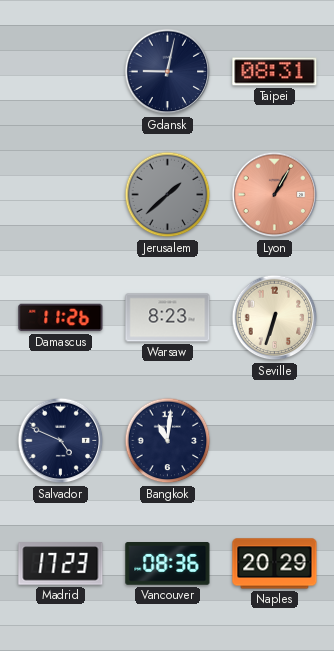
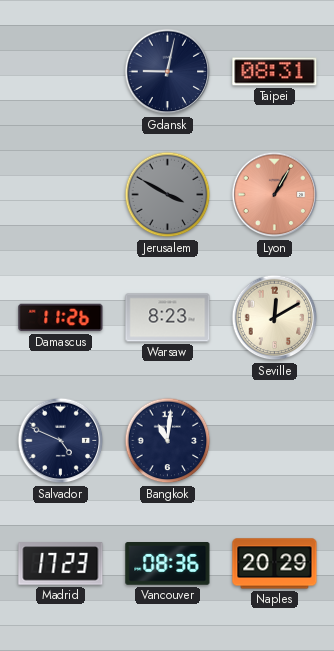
Jerusalem: 1:38 -> 3:50
Seville: 6:33 -> 12:10
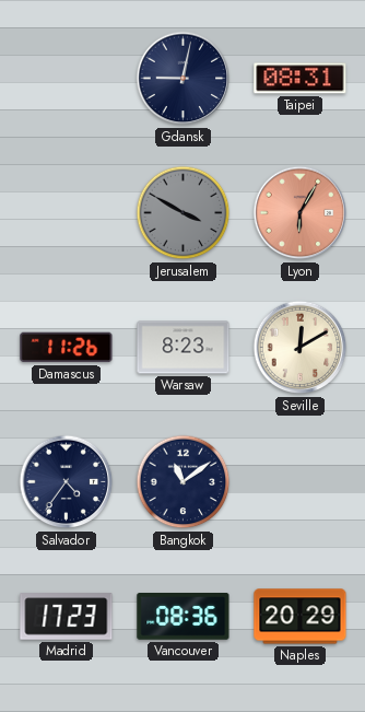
Lyon: 1:05 -> 6:05
Salvador: 4:49 -> 4:36
Bangkok: 11:01 -> 11:09
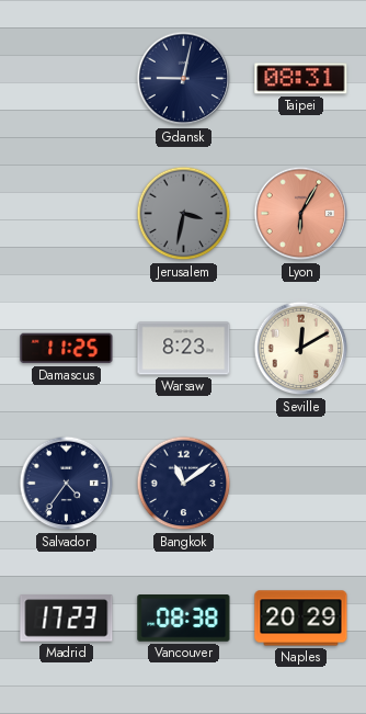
Jerusalem: 3:50 -> 3:32
Damascus: 11:26 -> 11:25
Vancouver: 08:36 -> 08:38
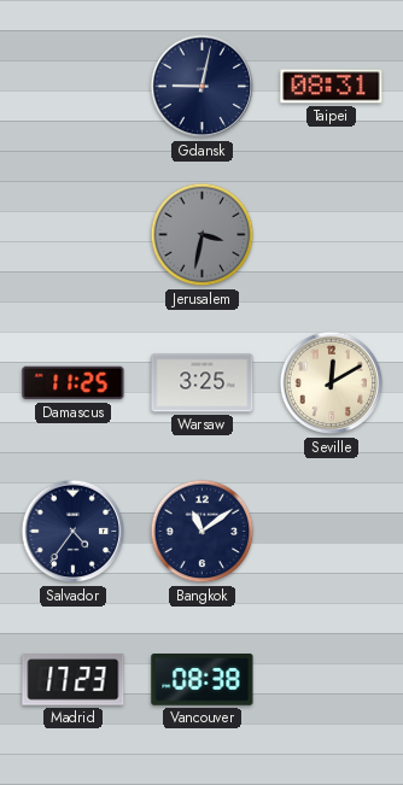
Lyon: 6:05 -> none
Warsaw: 8:23 -> 3:25
Naples: 20:29 -> none
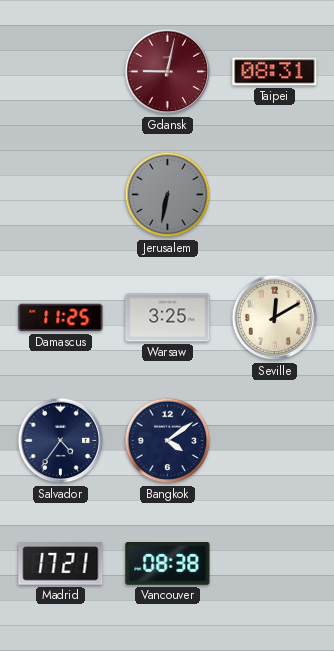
Gdansk dial: navy -> burgundy
Jerusalem: 3:32 -> 6:32
Bangkok: 11:09 -> 4:09
Madrid: 17:23 -> 17:21
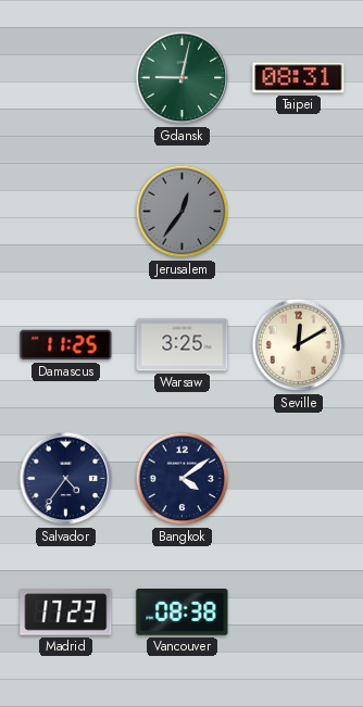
Gdansk dial: burgundy -> green
Jerusalem: 6:32 -> 12:36
Madrid: 17:21 -> 17:23
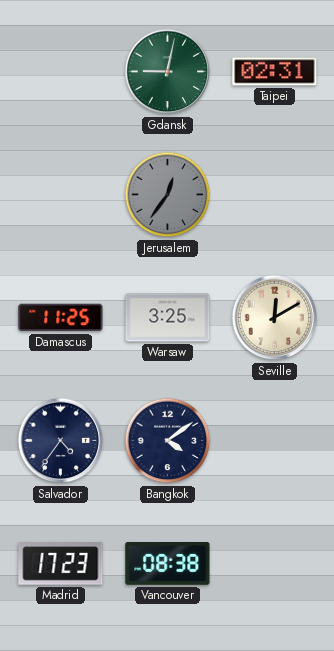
Taipei: 08:31 -> 02:31
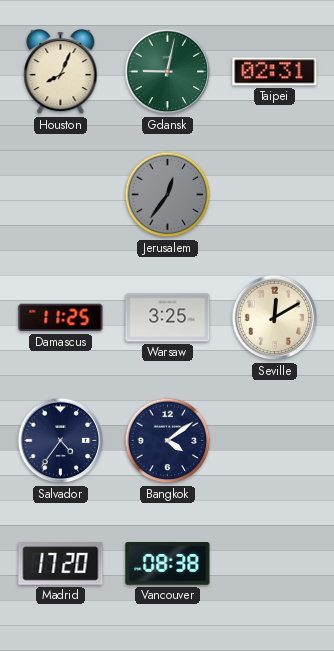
Houston: none -> 8:04
Madrid: 17:23 -> 17:20
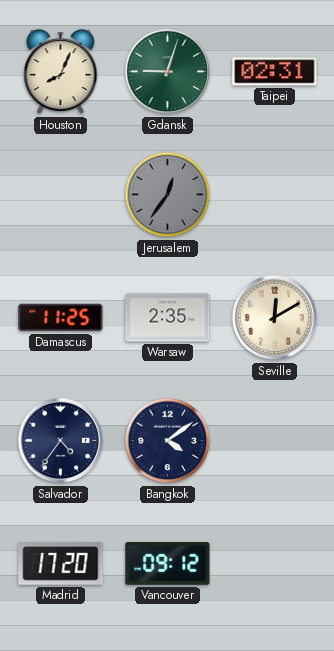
Gdansk: 9:02 -> 9:03
Warsaw: 3:25 -> 2:35
Vancouver: 08:38 -> 09:12
